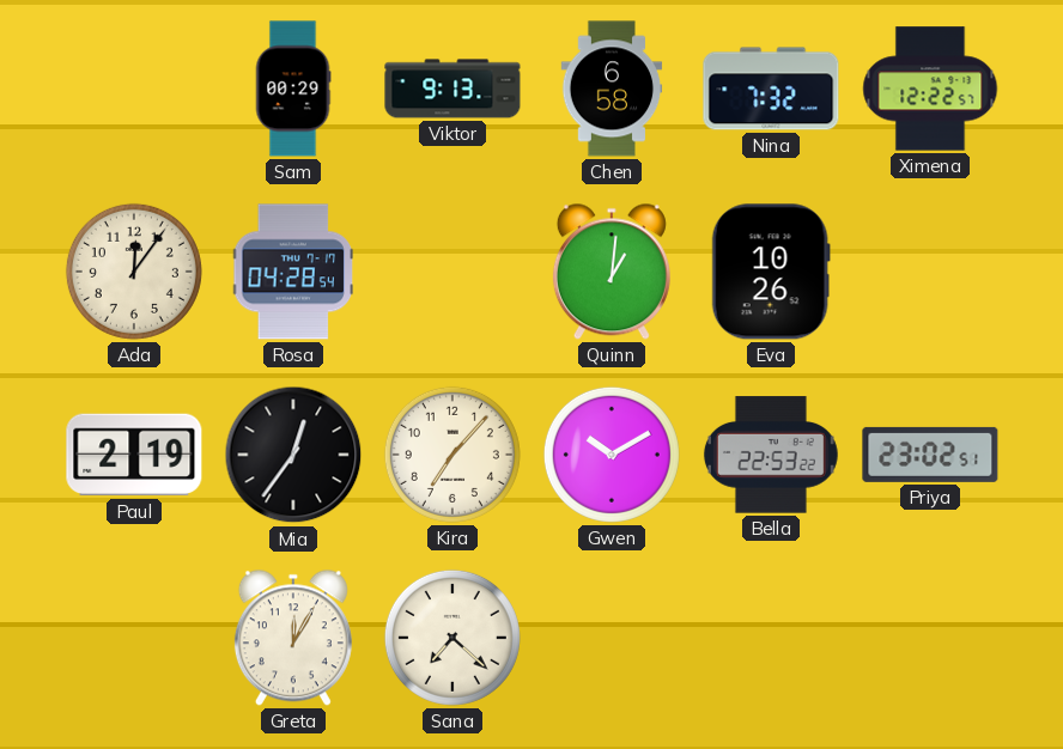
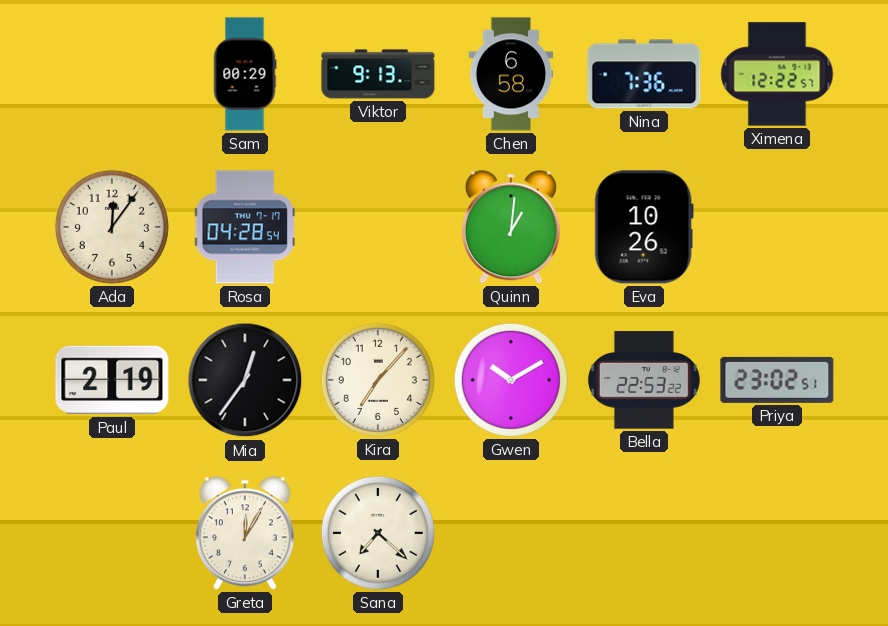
Nina: 7:32 -> 7:36
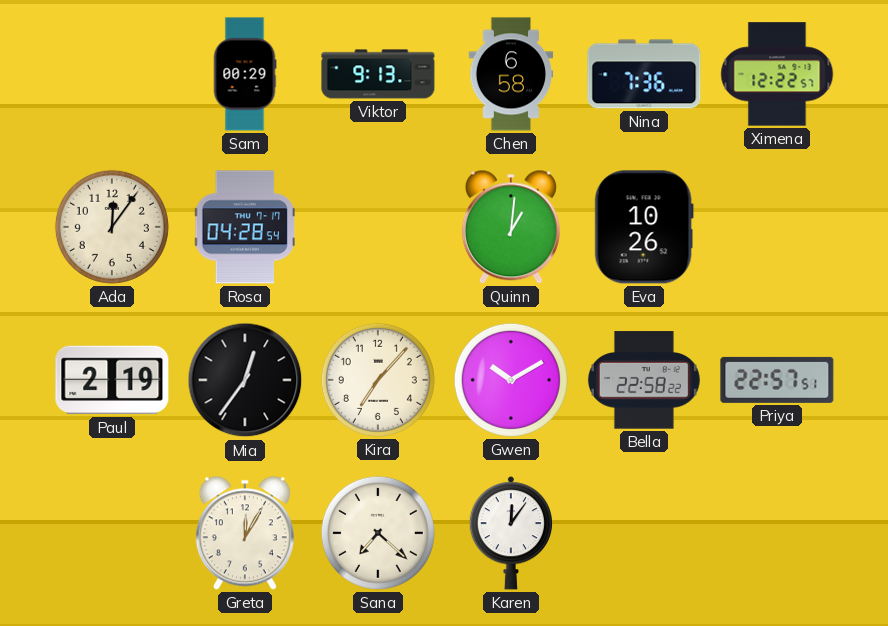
Bella: 22:53 -> 22:58
Priya: 23:02 -> 22:57
Karen: none -> 12:06
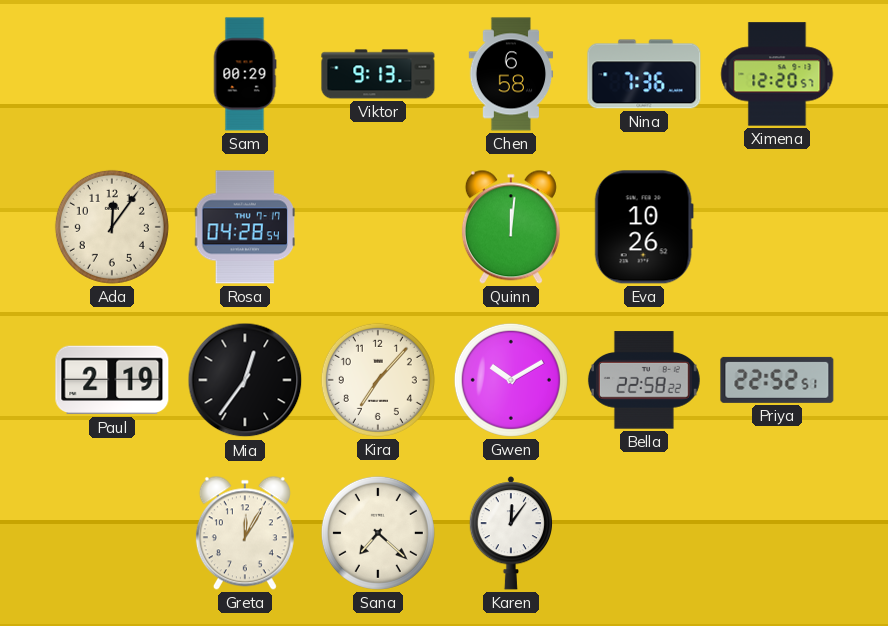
Ximena: 12:22 -> 12:20
Quinn: 1:01 -> 12:01
Priya: 22:57 -> 22:52
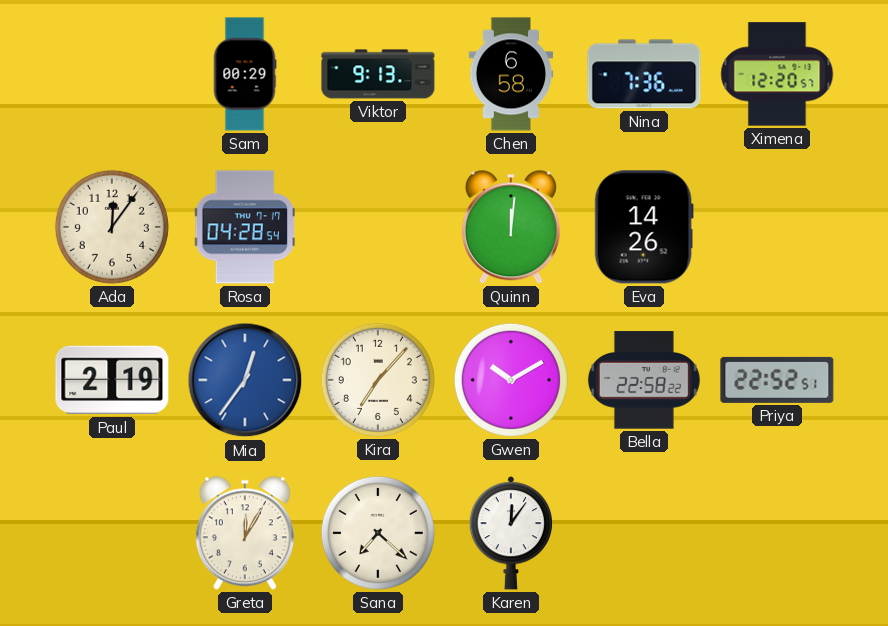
Eva: 10:26 -> 14:26
Mia dial: black -> blue
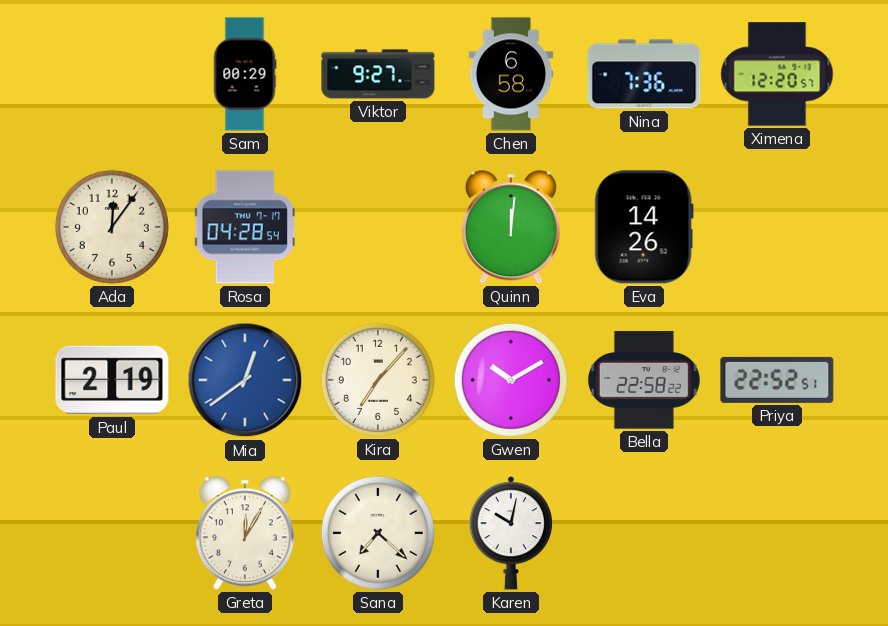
Viktor: 9:13 -> 9:27
Mia: 12:36 -> 12:39
Karen: 12:06 -> 10:02
